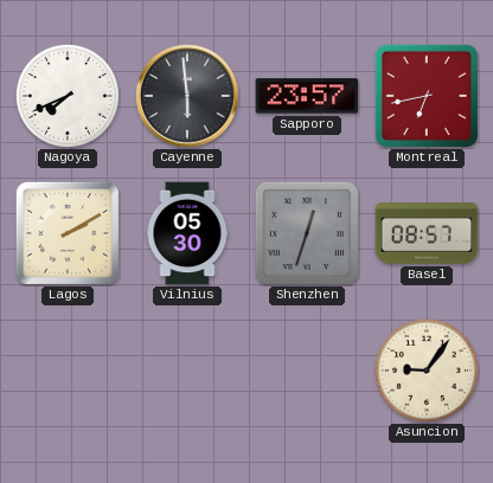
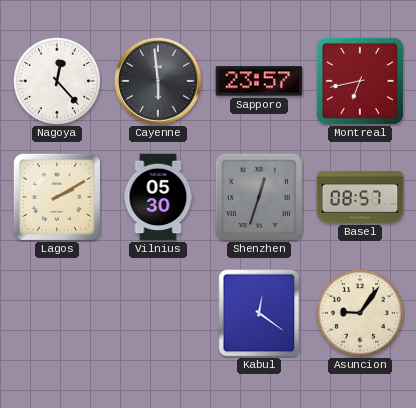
Nagoya: 7:41 -> 12:23
Kabul: none -> 12:21
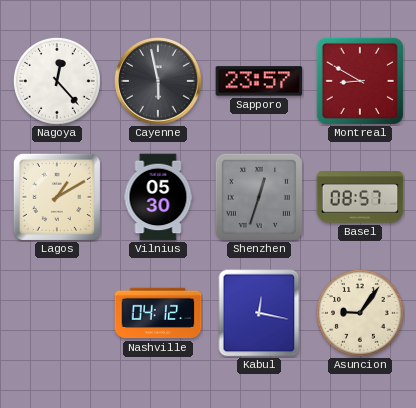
Cayenne: 5:59 -> 5:58
Montreal: 6:43 -> 8:50
Lagos: 2:10 -> 1:10
Nashville: none -> 04:12
Kabul: 12:21 -> 12:17
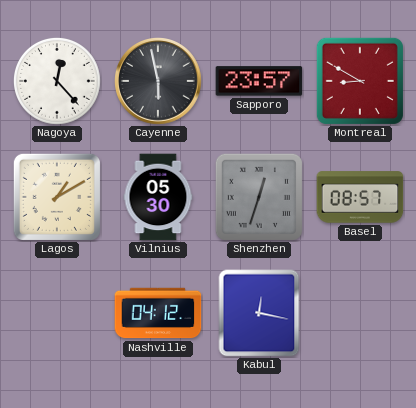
Asuncion: 9:06 -> none
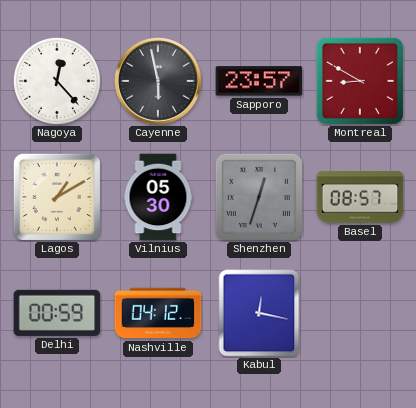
Delhi: none -> 00:59
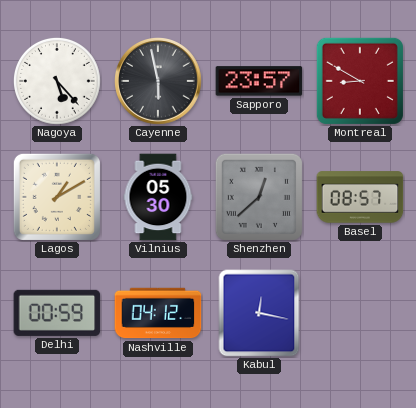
Nagoya: 12:23 -> 5:23
Shenzhen: 12:33 -> 12:38
